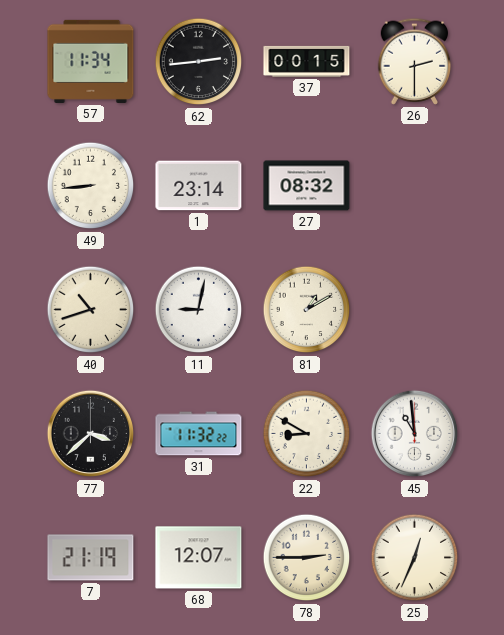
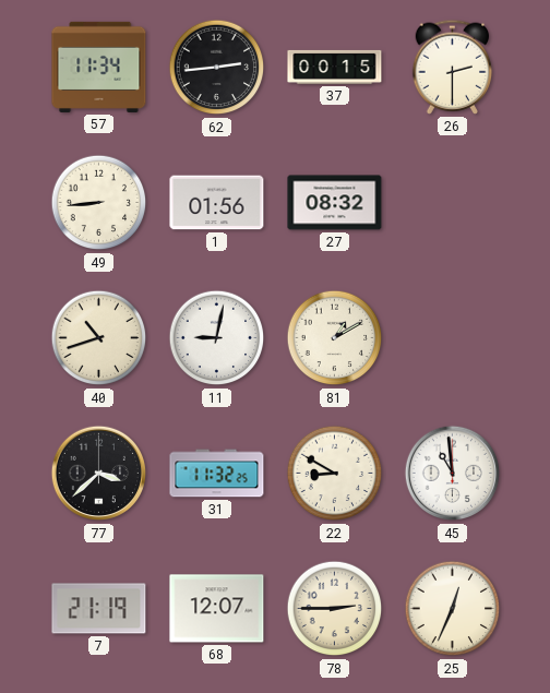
1: 23:14 -> 01:56
31: 11:32:22 -> 11:32:25
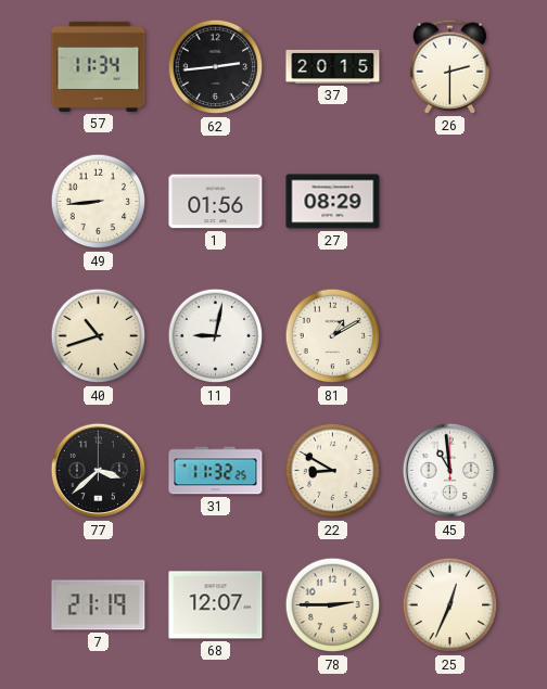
37: 00:15 -> 20:15
27: 08:32 -> 08:29
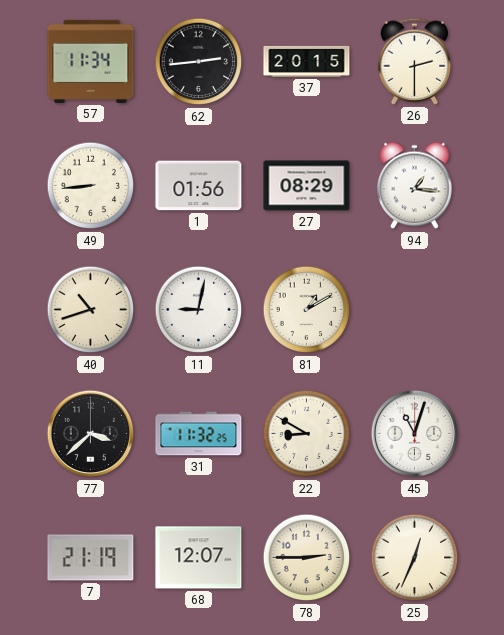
94: none -> 1:16
45: 10:59 -> 11:03
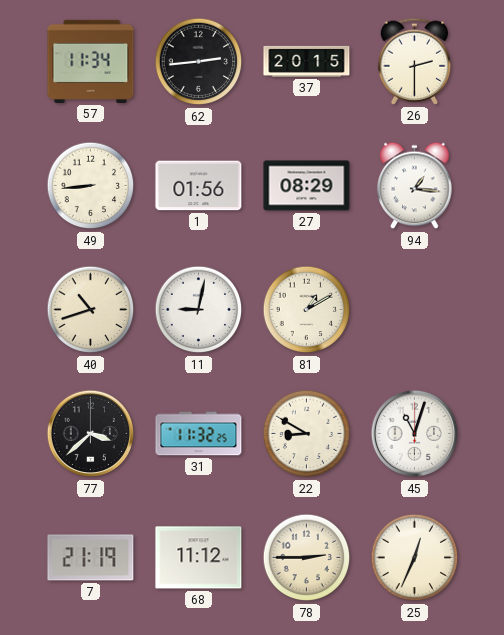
68: 12:07 -> 11:12
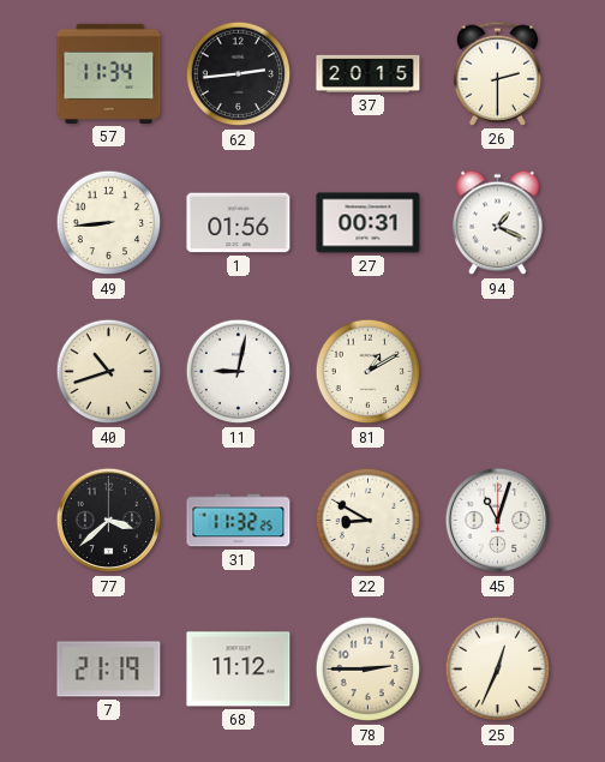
27: 08:29 -> 00:31
94: 1:16 -> 1:19
